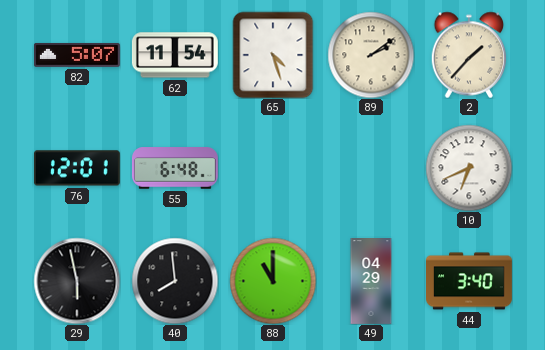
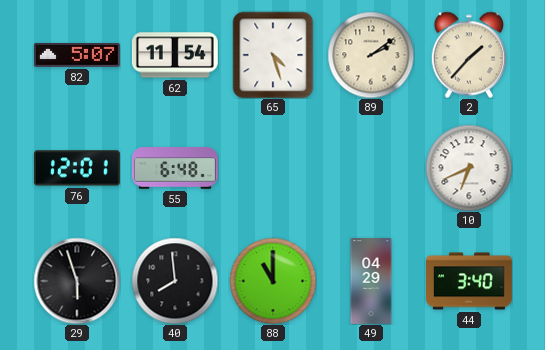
29: 5:58 -> 5:57
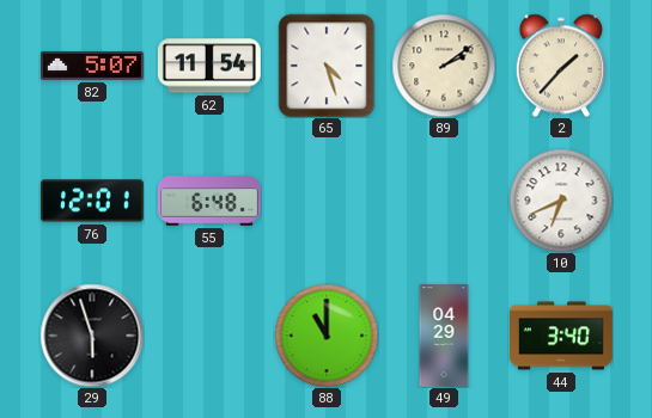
40: 7:59 -> none
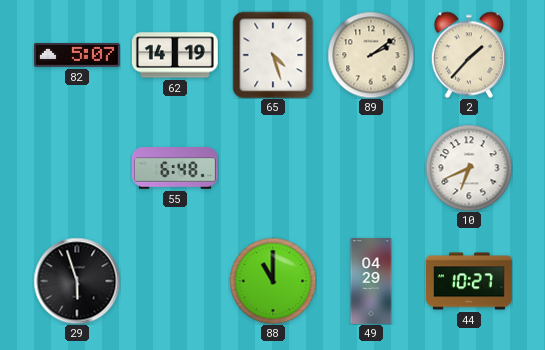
62: 11:54 -> 14:19
76: 12:01 -> none
44: 3:40 -> 10:27
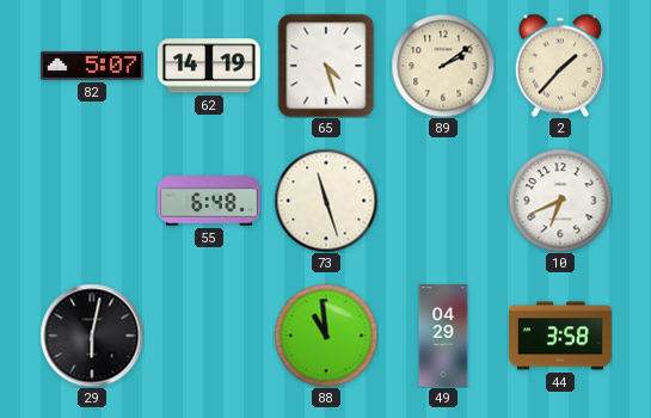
73: none -> 11:27
29: 5:57 -> 6:02
88: 11:00 -> 10:59
44: 10:27 -> 3:58
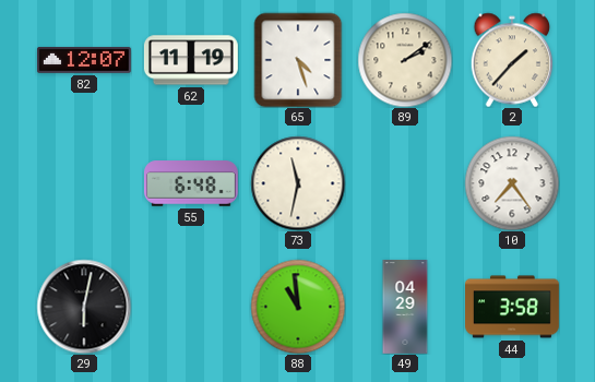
82: 5:07 -> 12:07
62: 14:19 -> 11:19
73: 11:27 -> 11:32
10: 6:41 -> 7:24
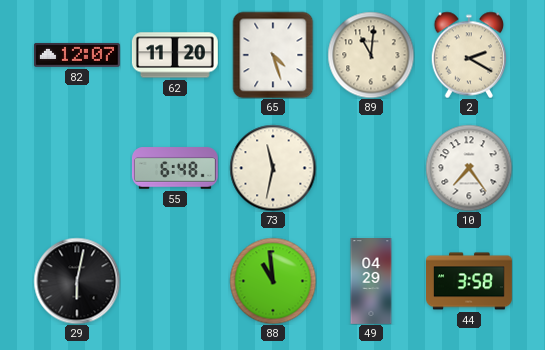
62: 11:19 -> 11:20
89: 2:09 -> 11:01
2: 1:37 -> 2:20
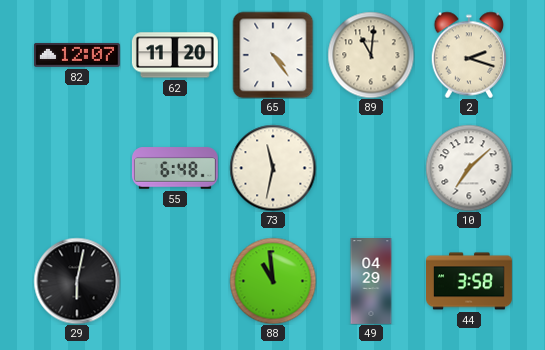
65: 4:27 -> 4:24
2: 2:20 -> 2:18
10: 7:24 -> 7:08
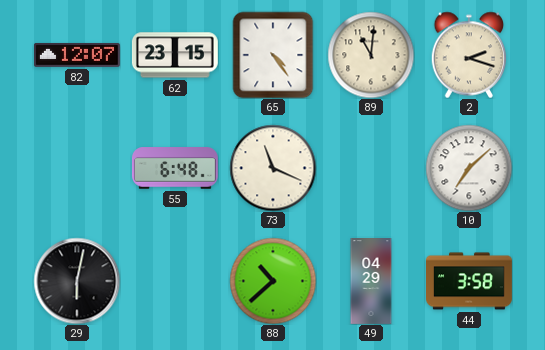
62: 11:20 -> 23:15
73: 11:32 -> 11:19
88: 10:59 -> 10:38
